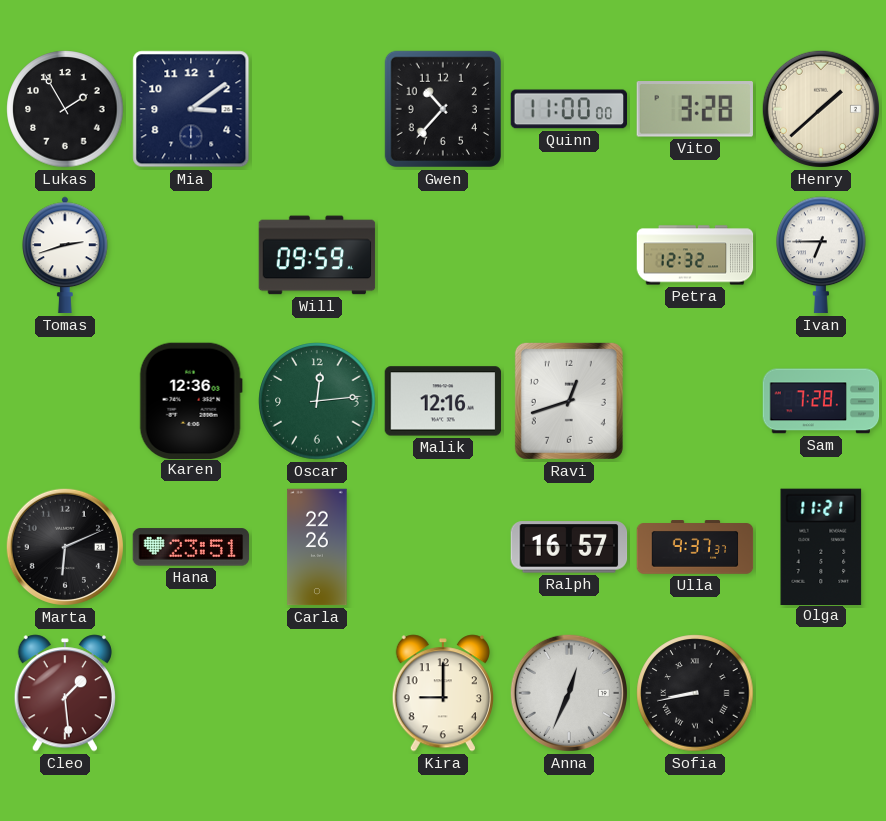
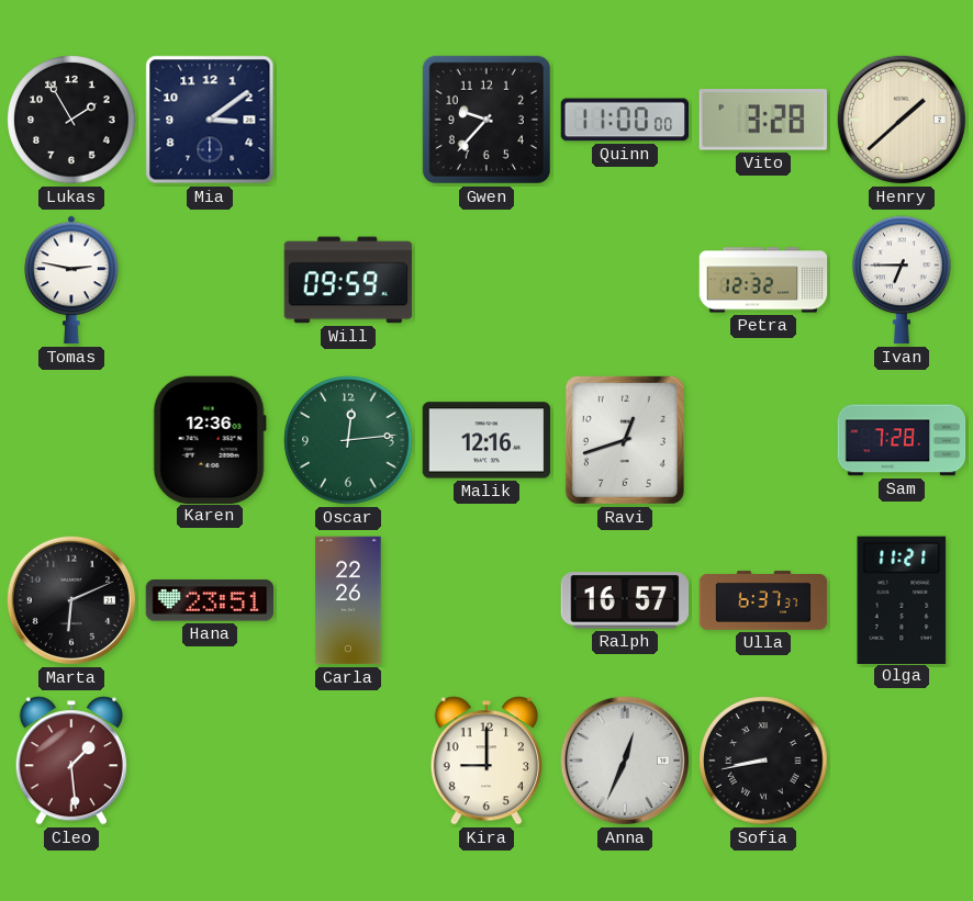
Gwen: 10:37 -> 9:37
Tomas: 2:42 -> 2:47
Ulla: 9:37 -> 6:37
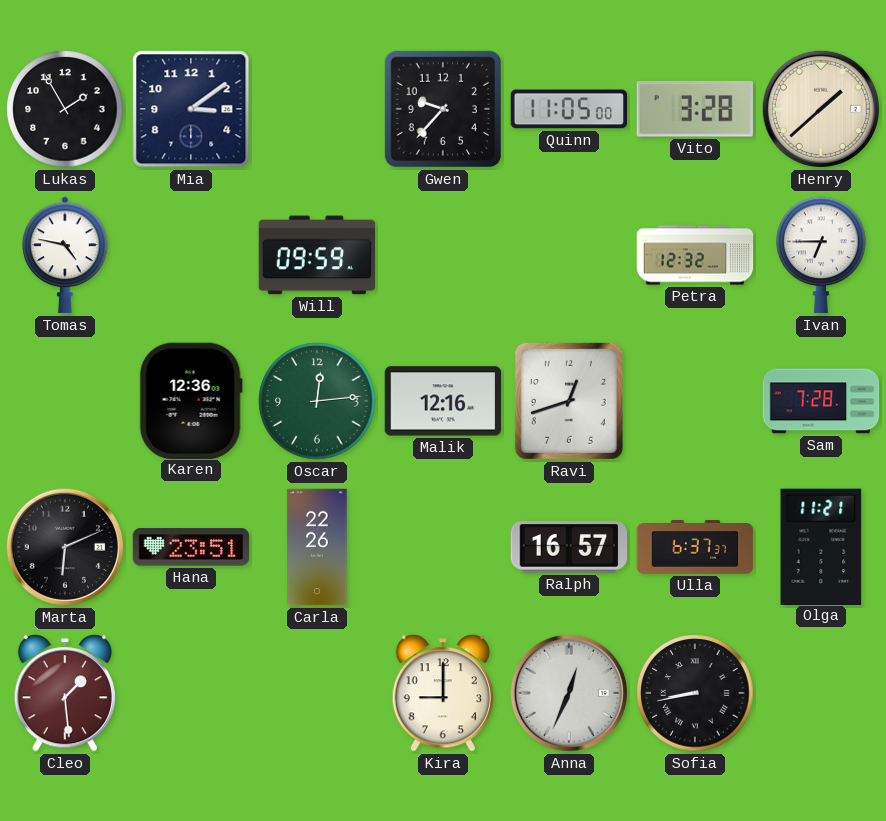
Quinn: 11:00 -> 11:05
Tomas: 2:47 -> 4:47
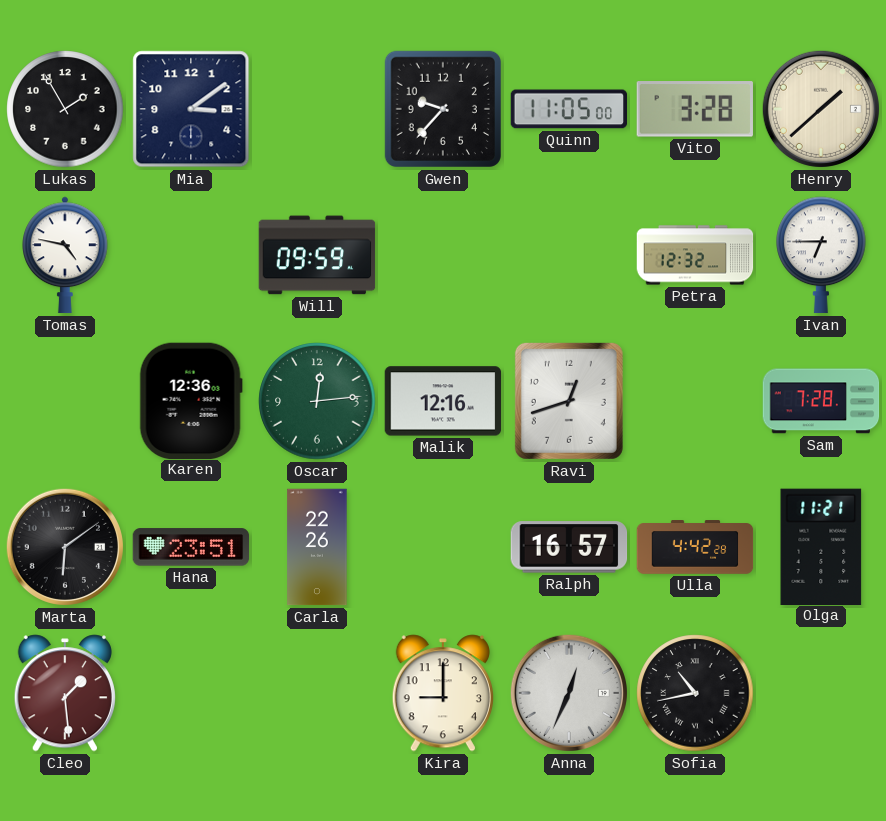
Marta: 6:11 -> 6:09
Ulla: 6:37 -> 4:42
Sofia: 8:43 -> 10:43
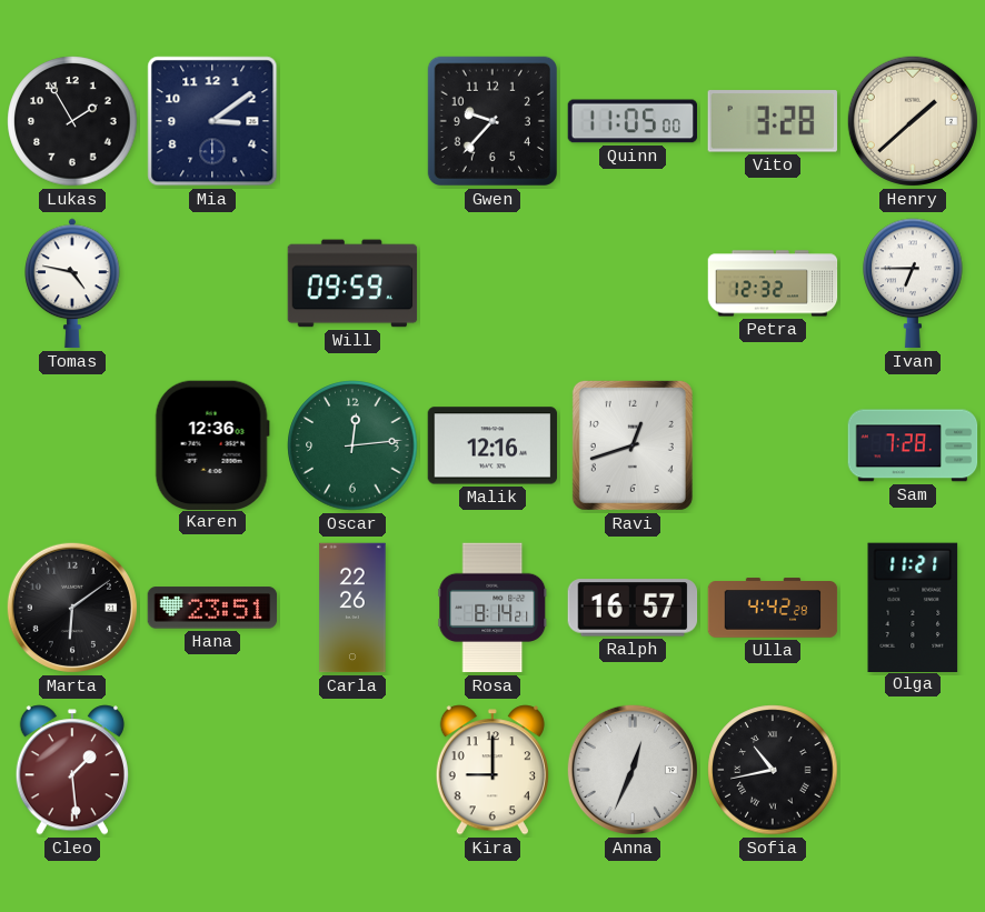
Rosa: none -> 8:14
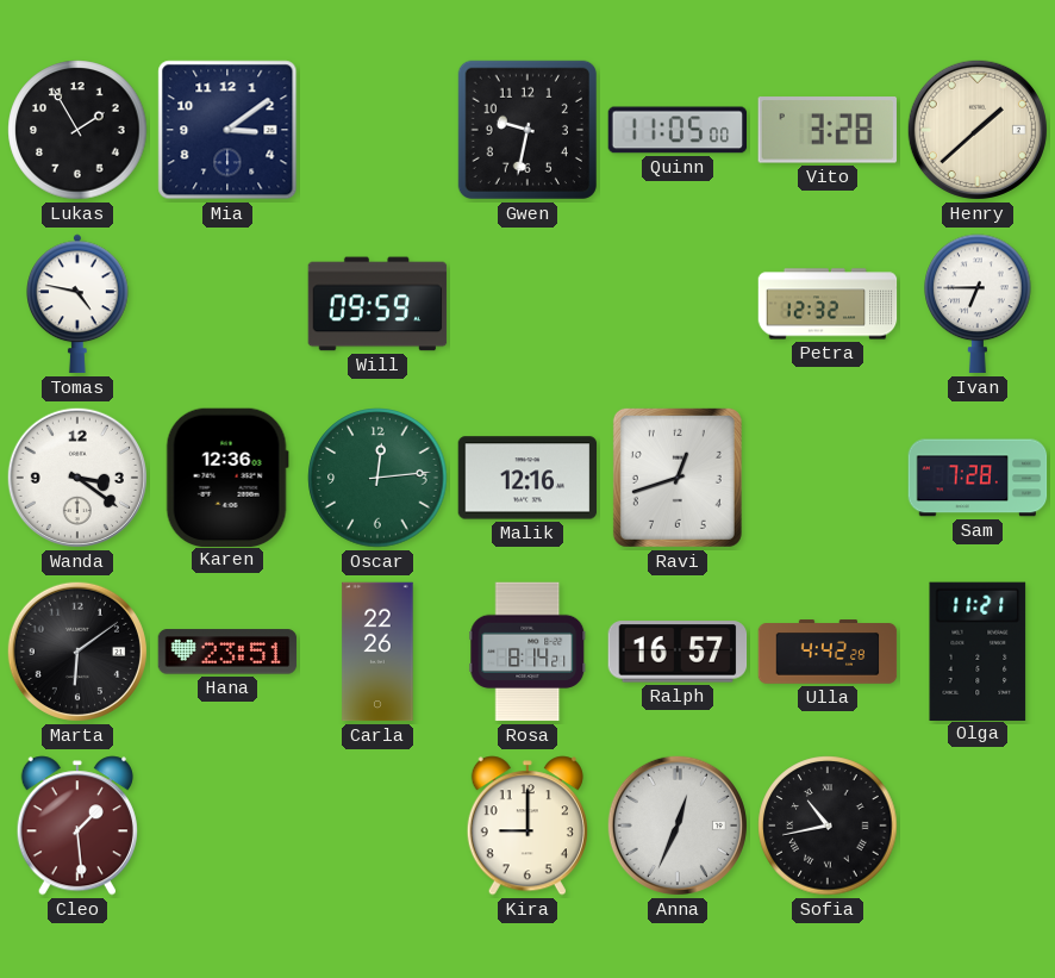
Gwen: 9:37 -> 9:32
Wanda: none -> 3:21
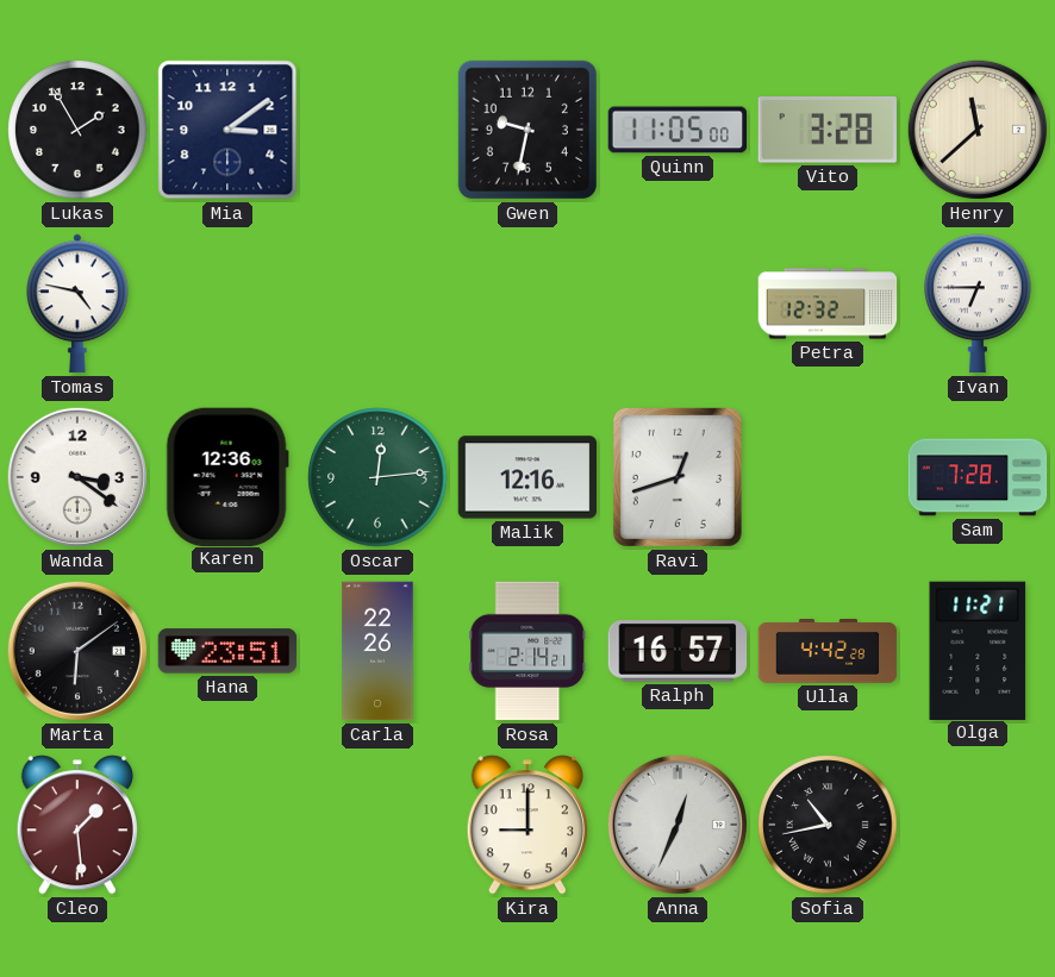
Henry: 1:38 -> 11:38
Will: 09:59 -> none
Rosa: 8:14 -> 2:14
